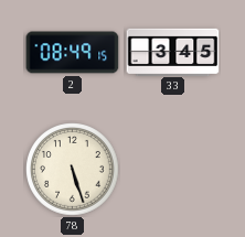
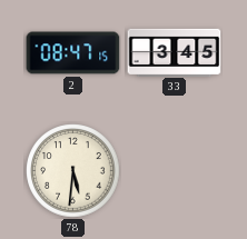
2: 08:49 -> 08:47
78: 5:27 -> 5:31
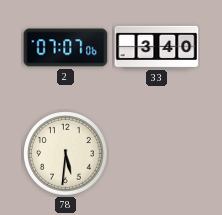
2: 08:47 -> 07:07
33: 3:45 -> 3:40
